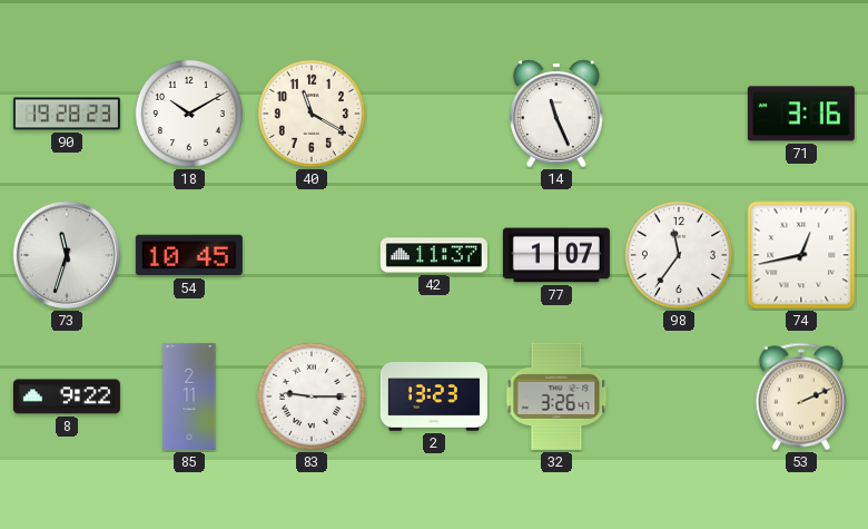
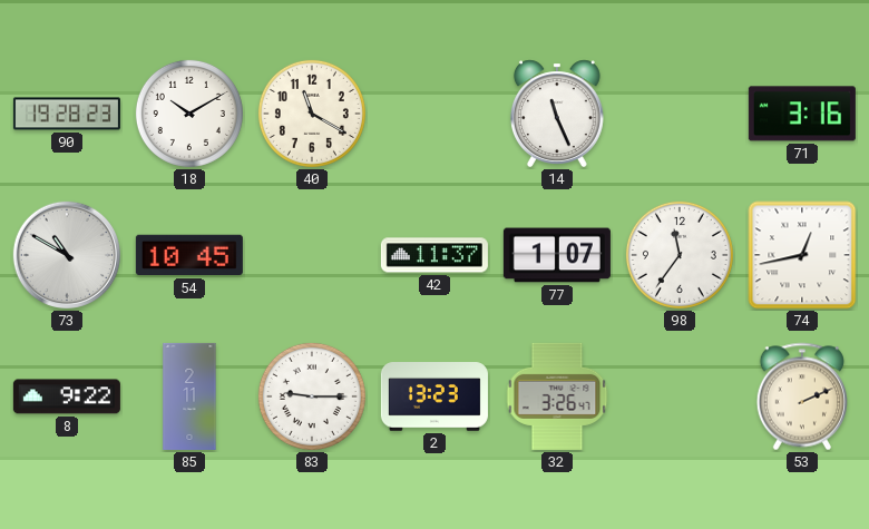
73: 11:33 -> 10:50
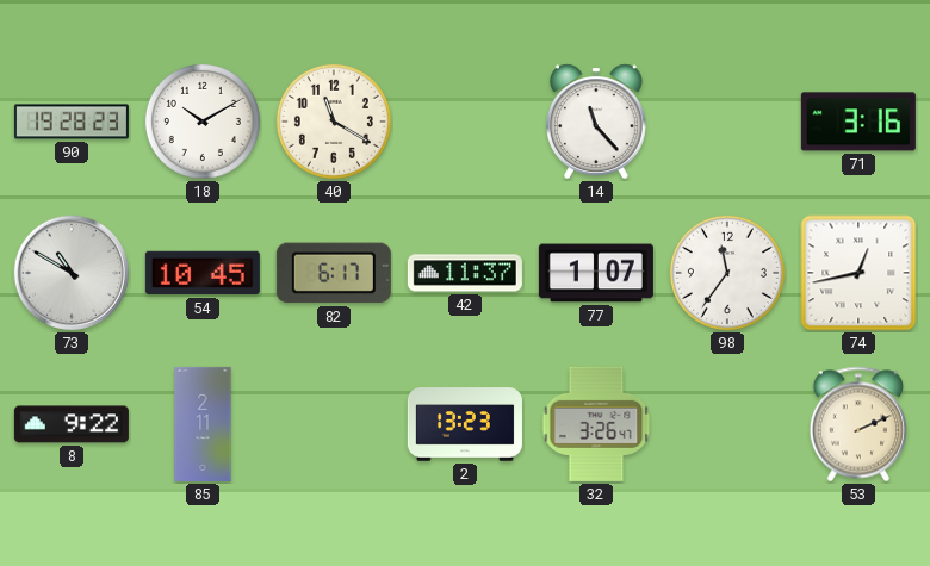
14: 11:26 -> 11:23
82: none -> 6:17
83: 9:15 -> none
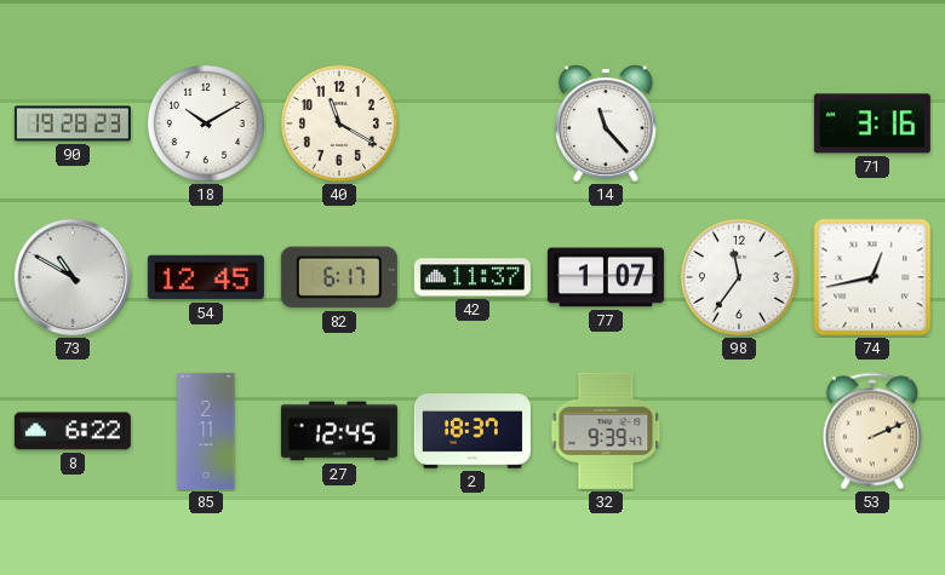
54: 10:45 -> 12:45
8: 9:22 -> 6:22
27: none -> 12:45
2: 13:23 -> 18:37
32: 3:26 -> 9:39
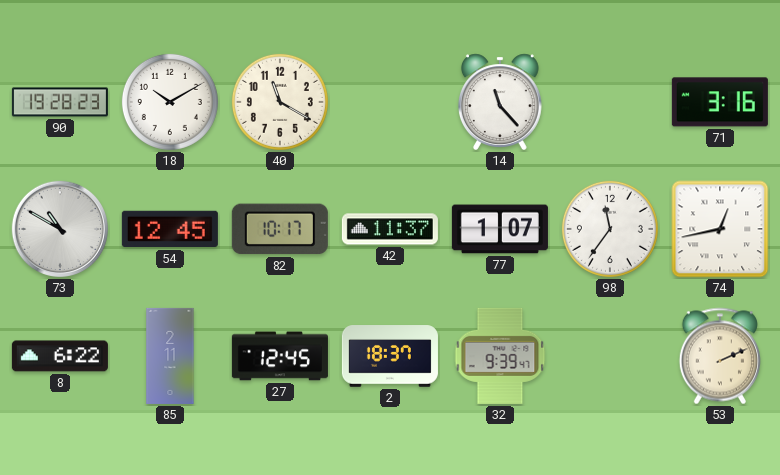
82: 6:17 -> 10:17
